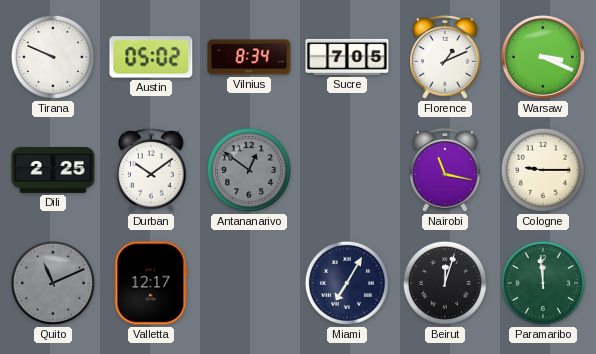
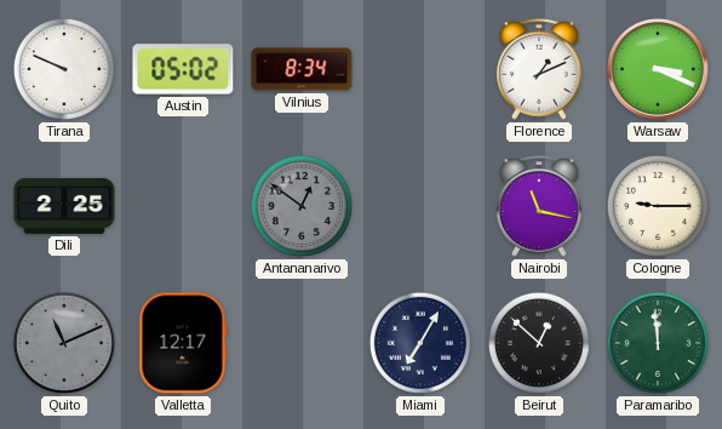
Sucre: 7:05 -> none
Durban: 10:09 -> none
Beirut: 12:03 -> 12:52
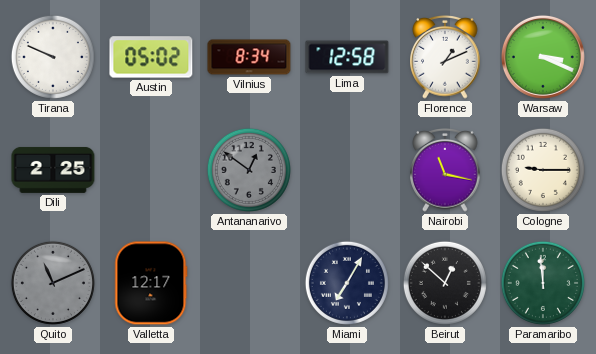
Lima: none -> 12:58
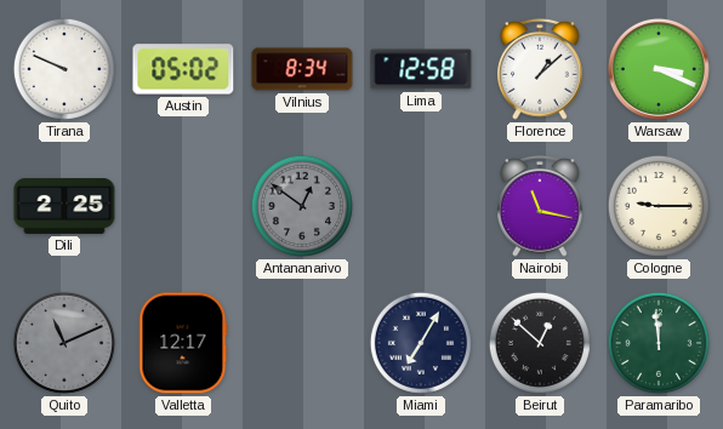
Florence: 1:11 -> 1:08
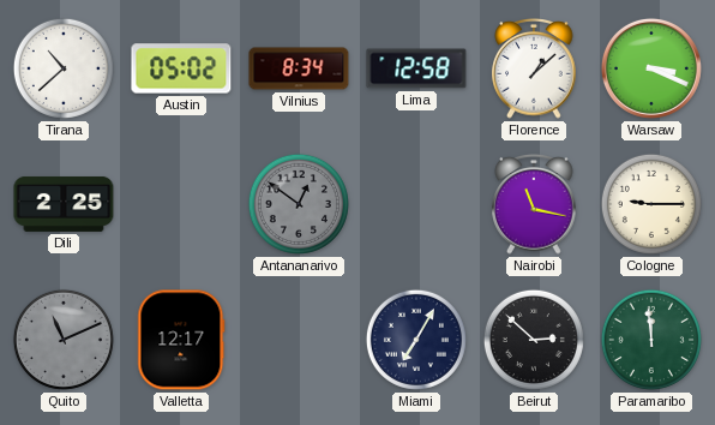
Tirana: 9:49 -> 10:38
Beirut: 12:52 -> 2:52
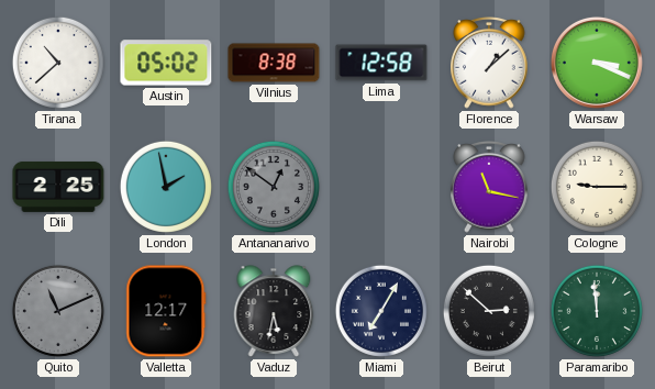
Vilnius: 8:34 -> 8:38
London: none -> 1:58
Vaduz: none -> 5:32
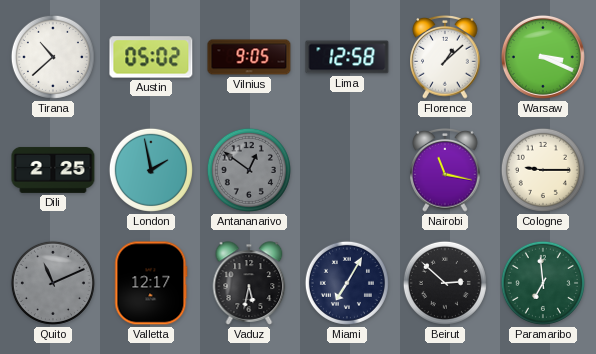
Vilnius: 8:38 -> 9:05
Paramaribo: 11:59 -> 6:59
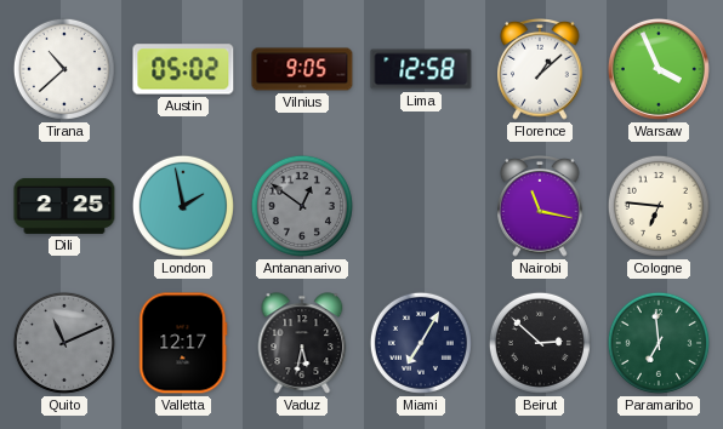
Warsaw: 3:19 -> 3:56
Cologne: 9:15 -> 6:46
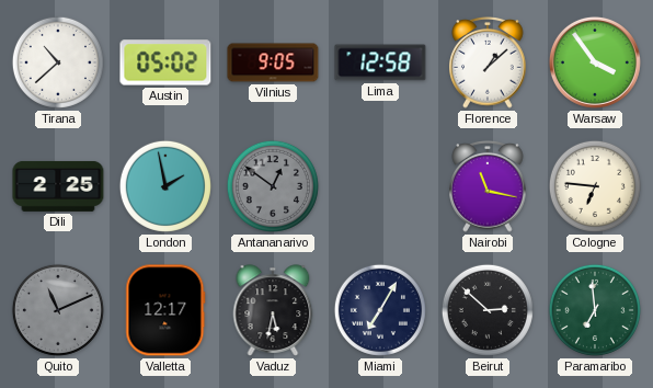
Warsaw: 3:56 -> 3:54
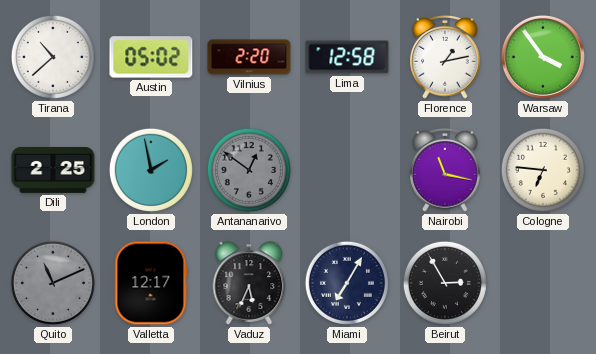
Vilnius: 9:05 -> 2:20
Florence: 1:08 -> 1:13
Vaduz: 5:32 -> 5:34
Beirut: 2:52 -> 2:55
Paramaribo: 6:59 -> none
